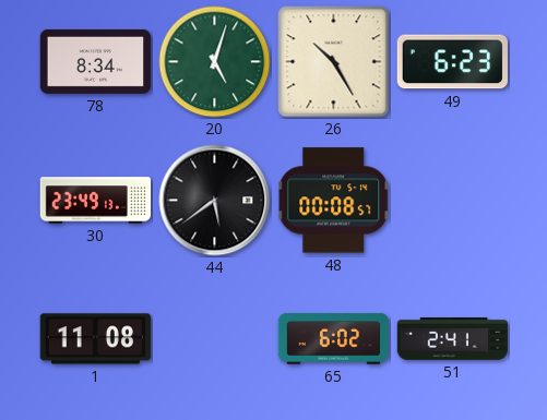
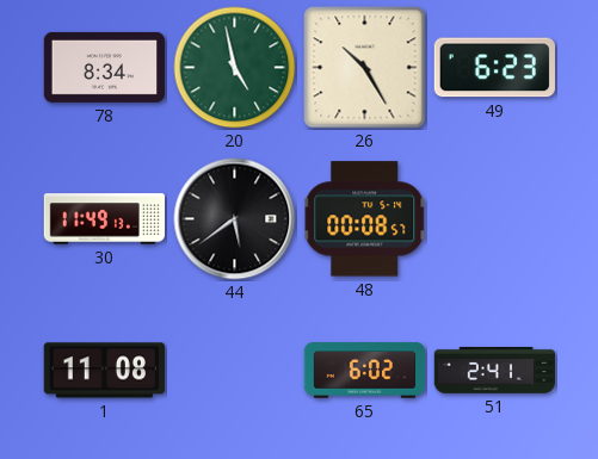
20: 5:03 -> 4:58
30: 23:49 -> 11:49
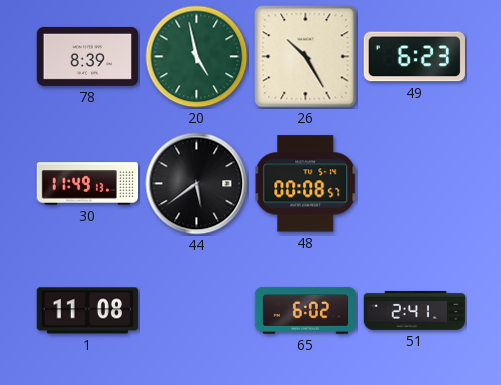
78: 8:34 -> 8:39
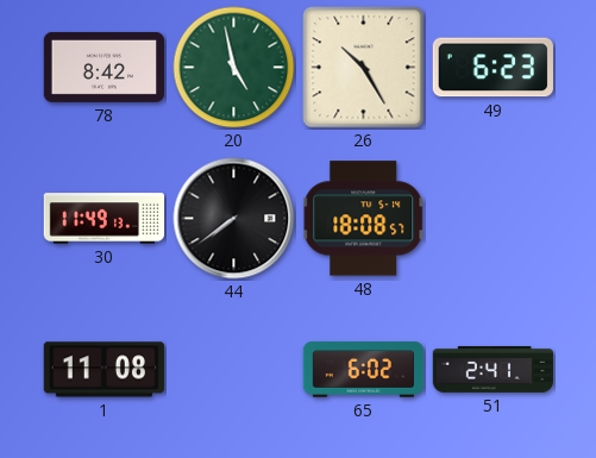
78: 8:39 -> 8:42
44: 5:39 -> 7:39
48: 00:08 -> 18:08
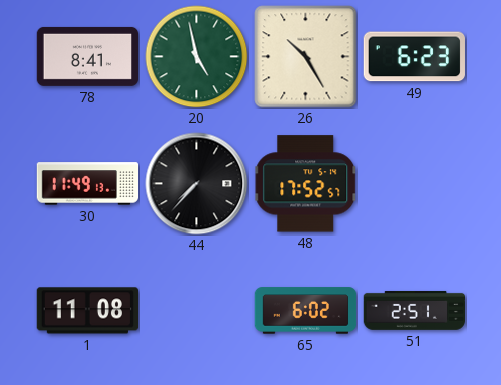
78: 8:42 -> 8:41
44: 7:39 -> 7:37
48: 18:08 -> 17:52
51: 2:41 -> 2:51
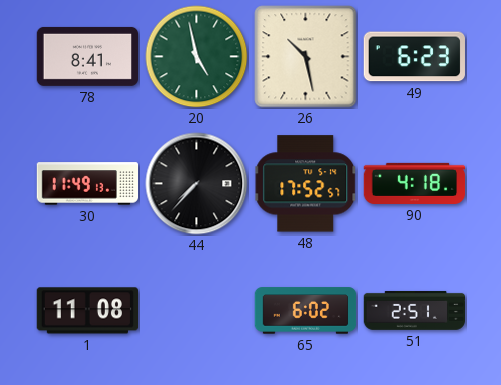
26: 10:25 -> 10:28
90: none -> 4:18
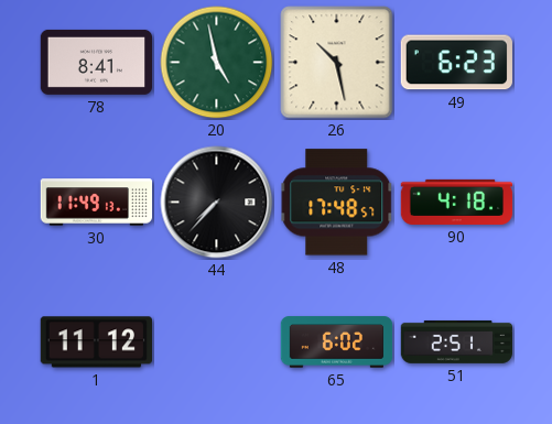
48: 17:52 -> 17:48
1: 11:08 -> 11:12
